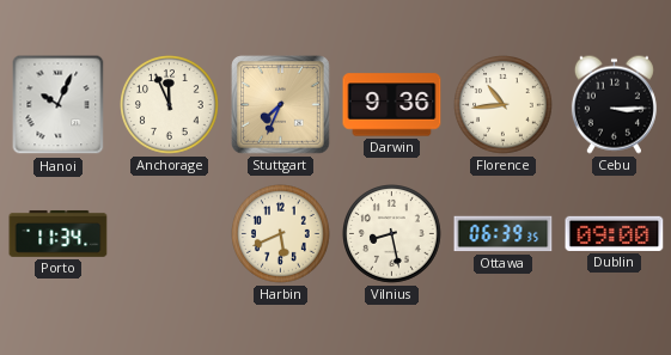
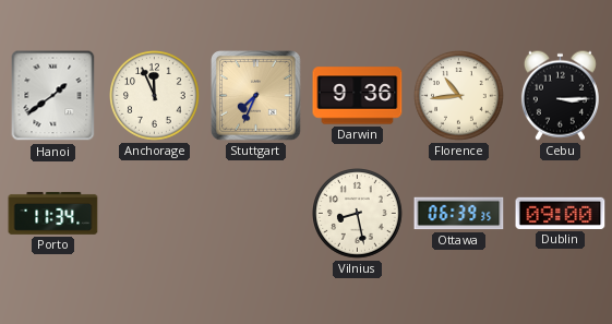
Hanoi: 10:04 -> 1:39
Harbin: 5:41 -> none
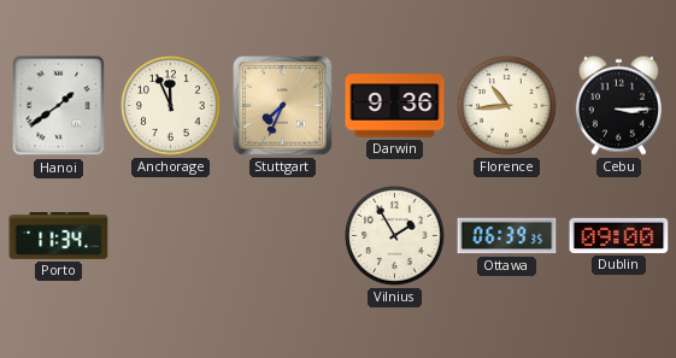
Vilnius: 8:28 -> 1:55
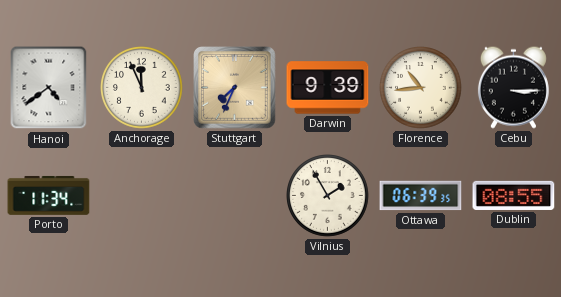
Hanoi: 1:39 -> 4:39
Darwin: 9:36 -> 9:39
Dublin: 09:00 -> 08:55
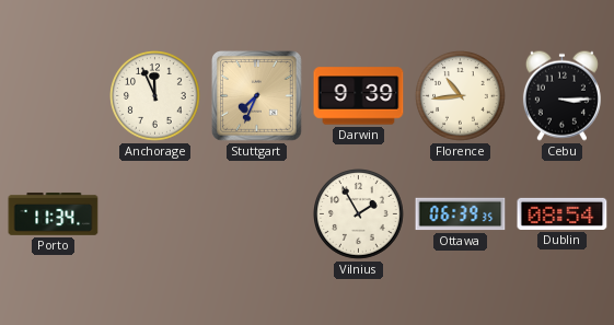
Hanoi: 4:39 -> none
Dublin: 08:55 -> 08:54
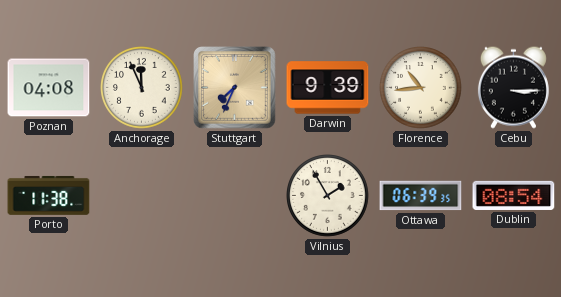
Poznan: none -> 04:08
Porto: 11:34 -> 11:38
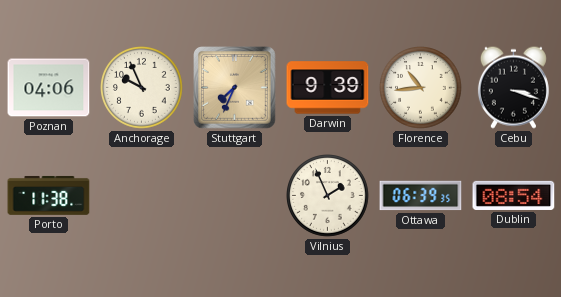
Poznan: 04:08 -> 04:06
Anchorage: 11:56 -> 9:56
Cebu: 3:15 -> 3:18
Vilnius: 1:55 -> 1:56
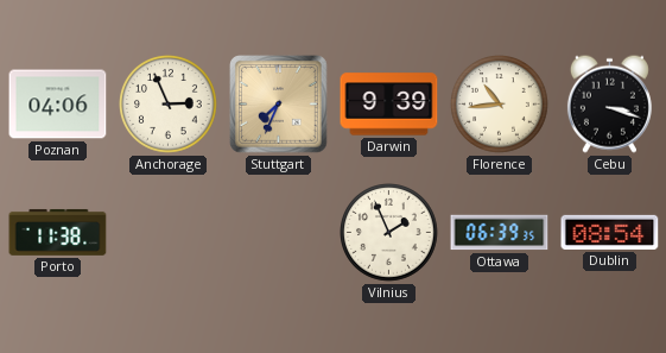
Anchorage: 9:56 -> 2:56
